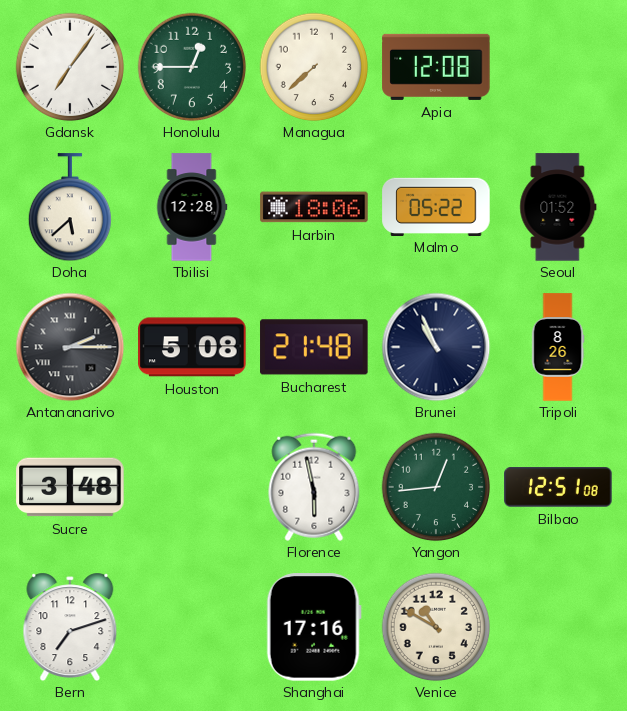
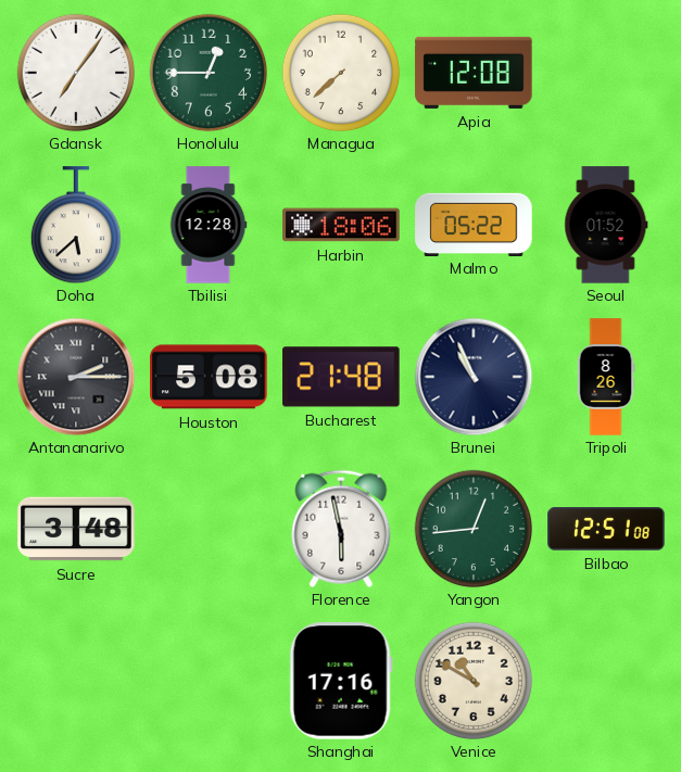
Bern: 7:12 -> none
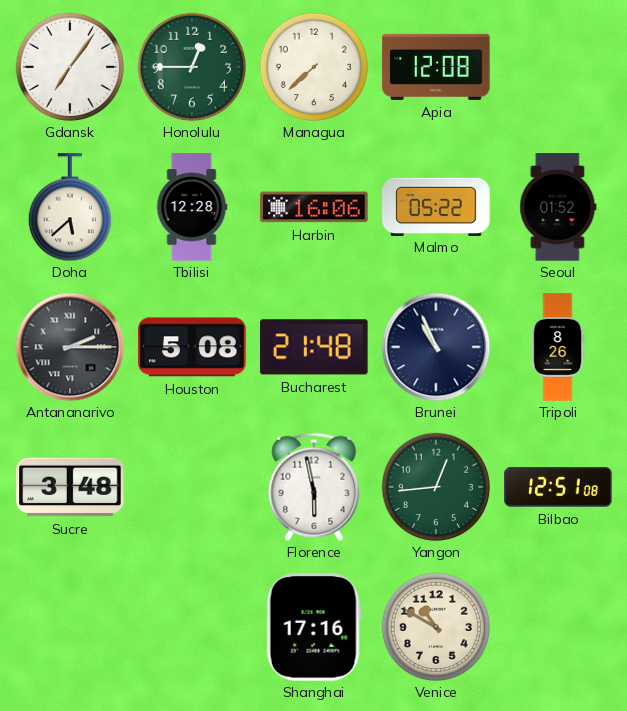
Harbin: 18:06 -> 16:06
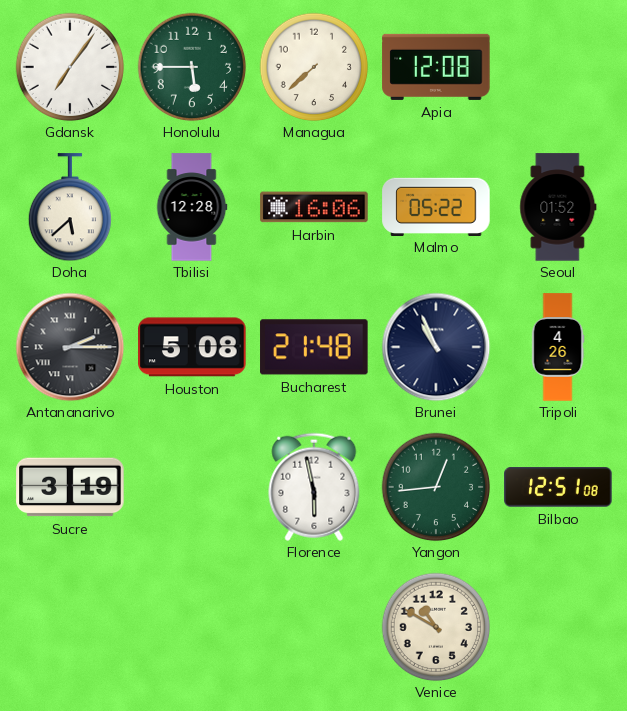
Honolulu: 12:45 -> 5:45
Tripoli: 8:26 -> 4:26
Sucre: 3:48 -> 3:19
Shanghai: 17:16 -> none
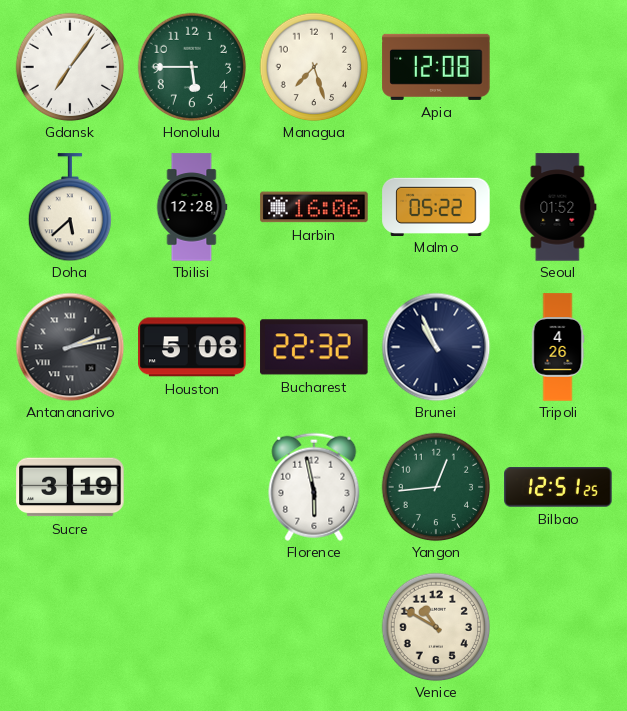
Managua: 7:38 -> 7:27
Antananarivo: 2:15 -> 2:13
Bucharest: 21:48 -> 22:32
Bilbao: 12:51:08 -> 12:51:25
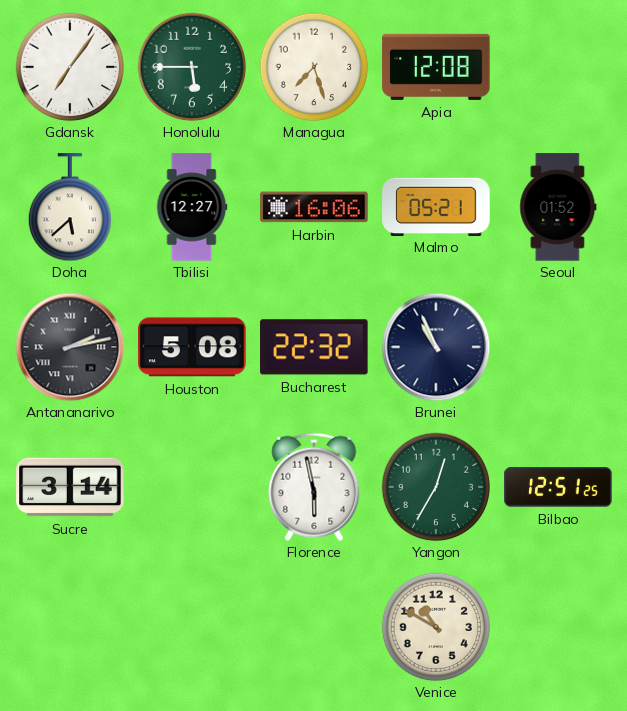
Tbilisi: 12:28 -> 12:27
Malmo: 05:22 -> 05:21
Tripoli: 4:26 -> none
Sucre: 3:19 -> 3:14
Yangon: 12:44 -> 12:35
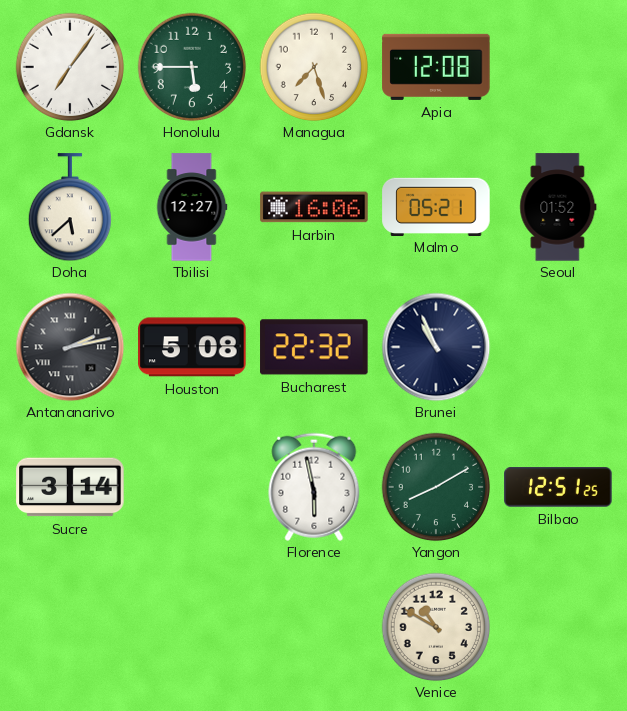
Yangon: 12:35 -> 8:10
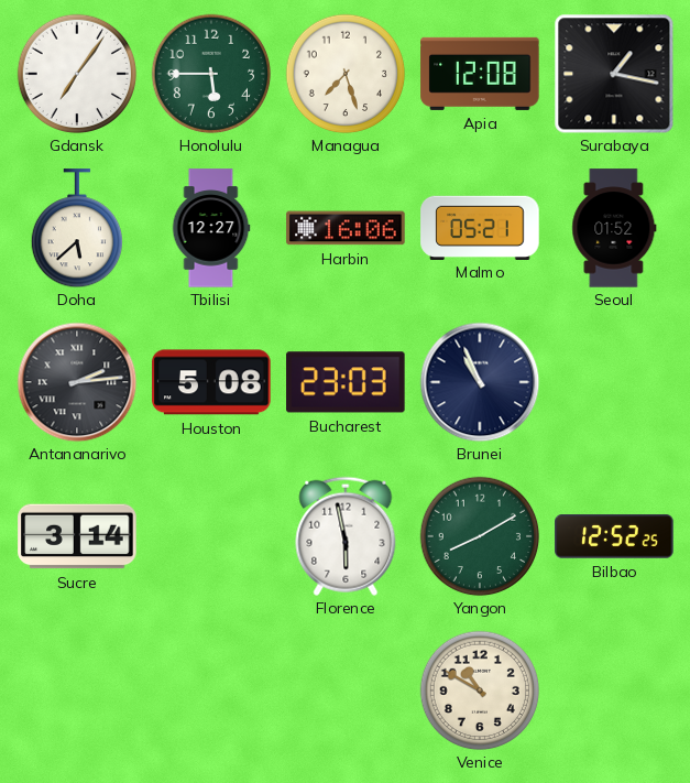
Surabaya: none -> 1:17
Antananarivo: 2:13 -> 2:14
Bucharest: 22:32 -> 23:03
Bilbao: 12:51 -> 12:52
